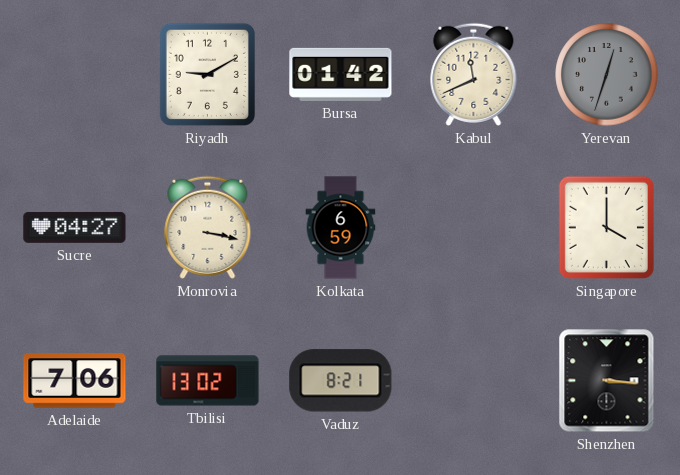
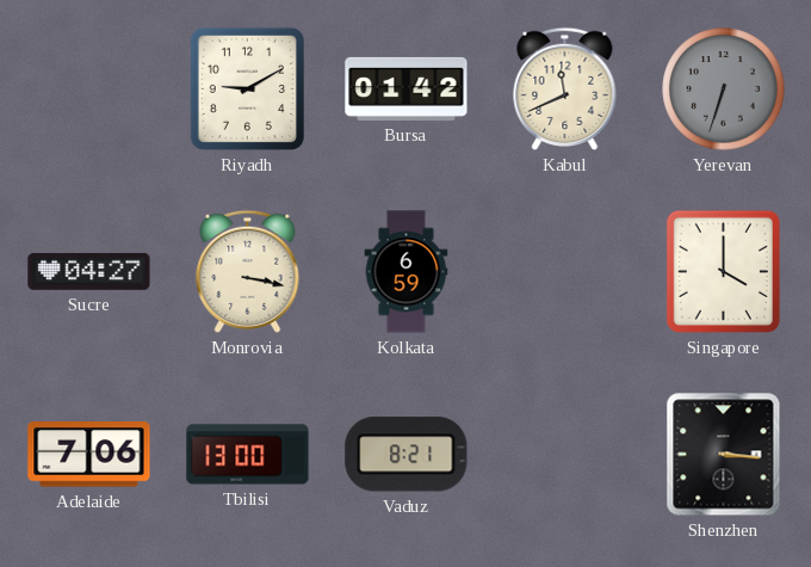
Yerevan: 12:33 -> 6:33
Tbilisi: 13:02 -> 13:00
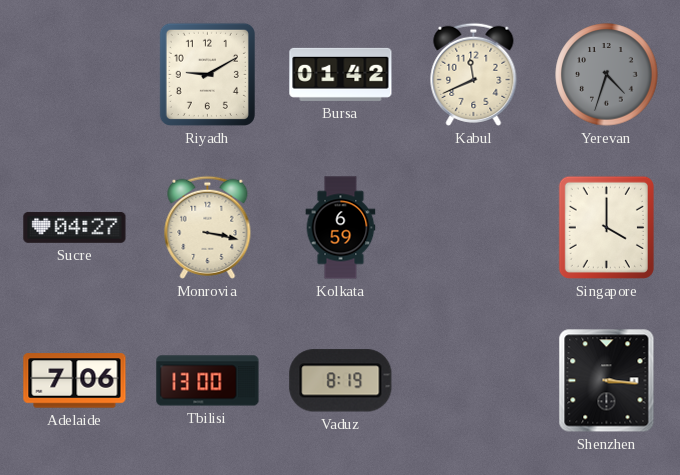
Yerevan: 6:33 -> 4:33
Vaduz: 8:21 -> 8:19
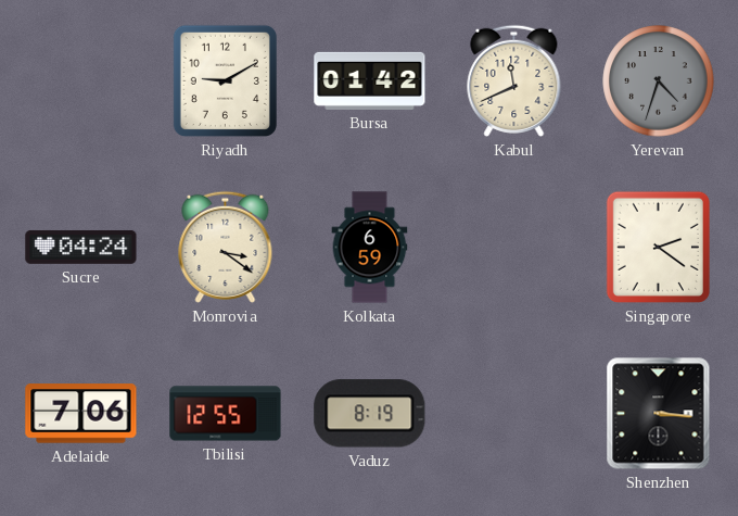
Sucre: 04:27 -> 04:24
Monrovia: 3:17 -> 3:21
Singapore: 4:00 -> 2:21
Tbilisi: 13:00 -> 12:55
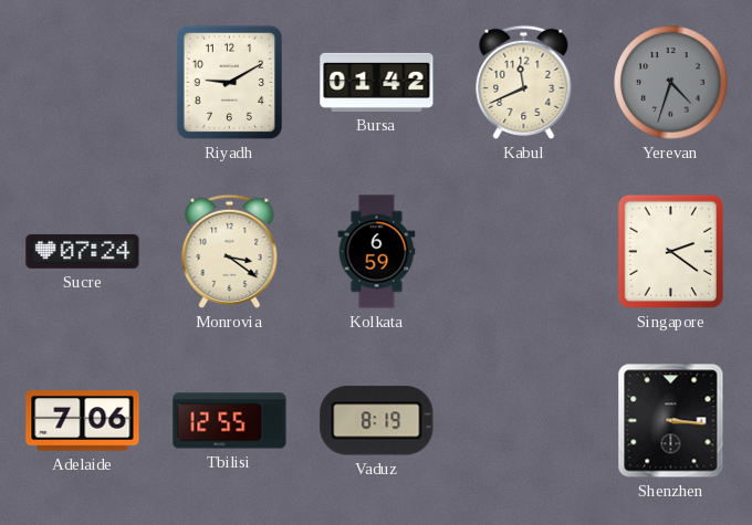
Sucre: 04:24 -> 07:24
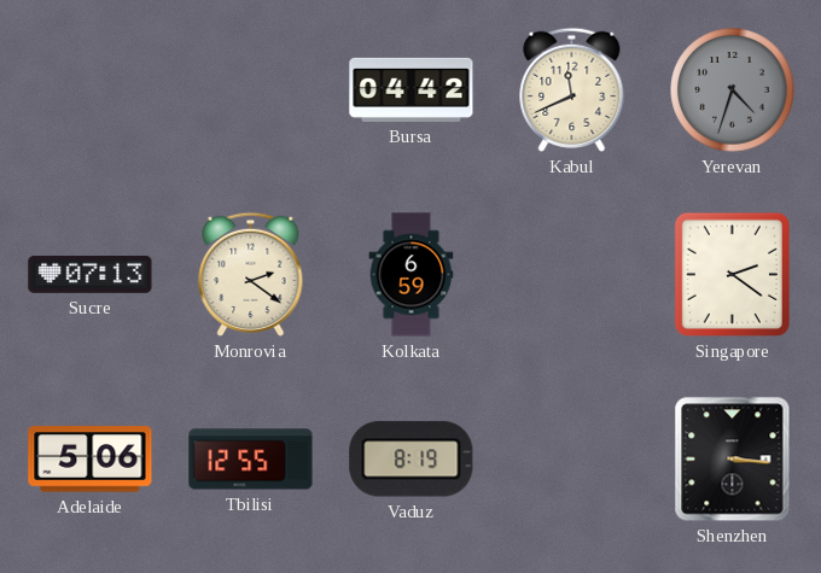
Riyadh: 9:10 -> none
Bursa: 01:42 -> 04:42
Sucre: 07:24 -> 07:13
Monrovia: 3:21 -> 2:21
Adelaide: 7:06 -> 5:06
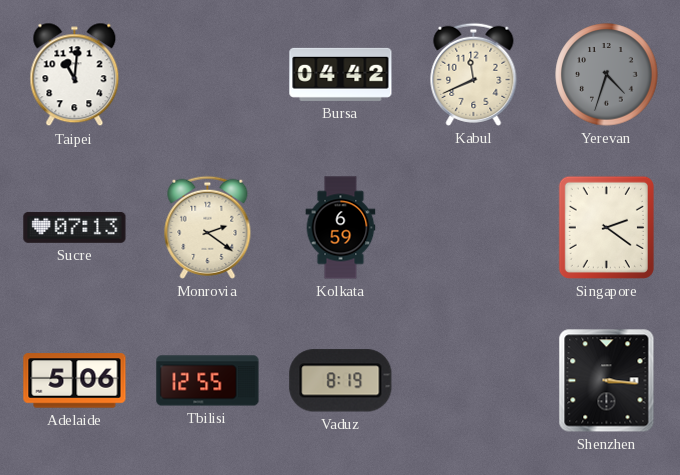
Taipei: none -> 11:01
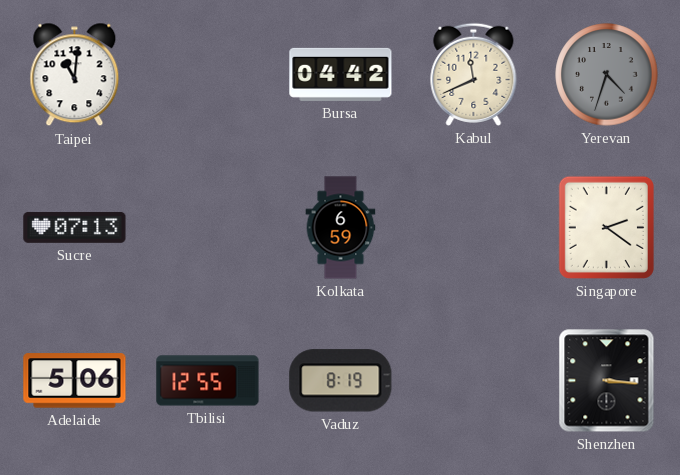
Monrovia: 2:21 -> none
